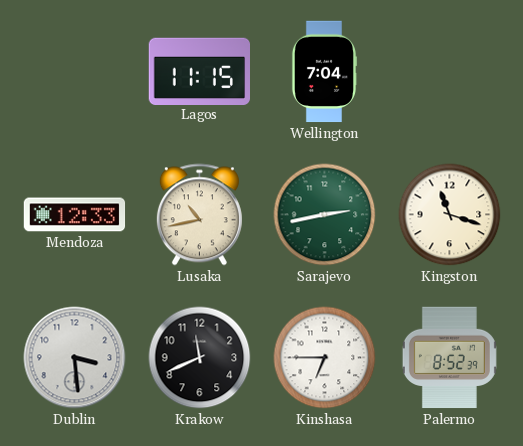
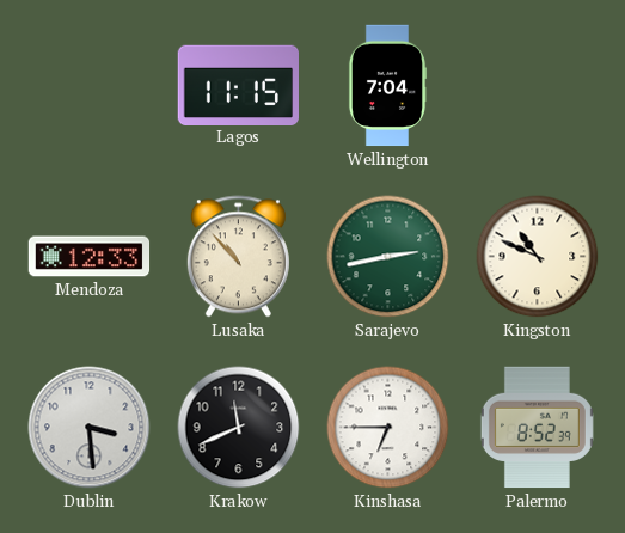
Lusaka: 10:43 -> 10:53
Kingston: 11:18 -> 10:49
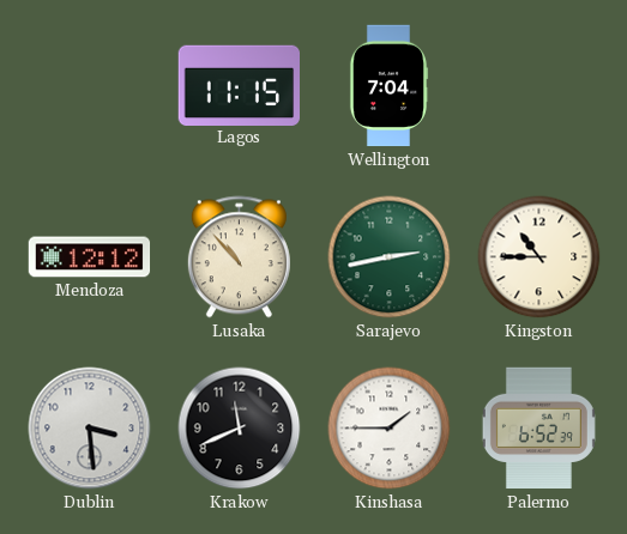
Mendoza: 12:33 -> 12:12
Kingston: 10:49 -> 10:45
Kinshasa: 6:45 -> 1:45
Palermo: 8:52 -> 6:52
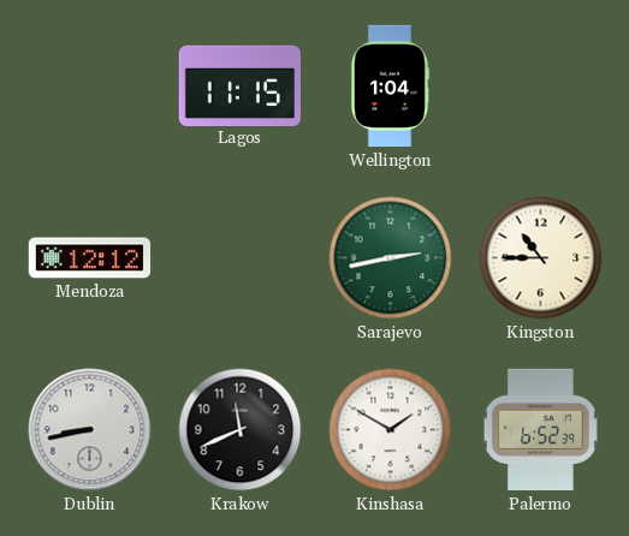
Wellington: 7:04 -> 1:04
Lusaka: 10:53 -> none
Dublin: 3:29 -> 8:43
Kinshasa: 1:45 -> 1:50
